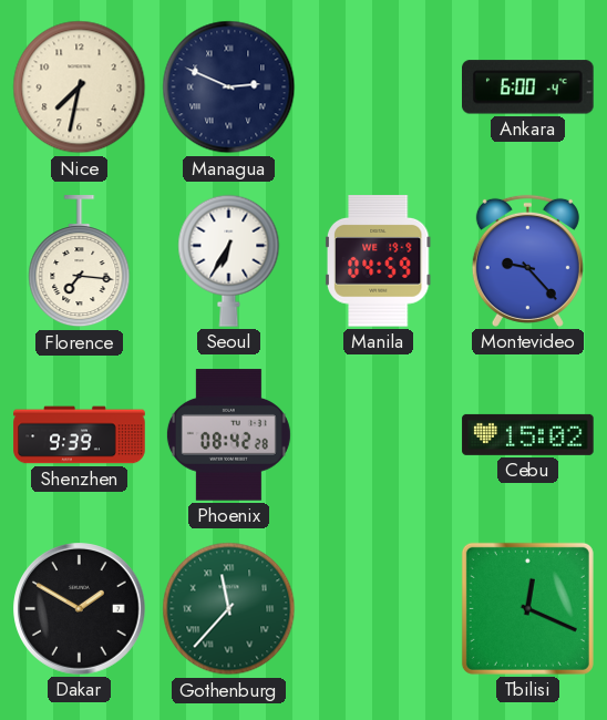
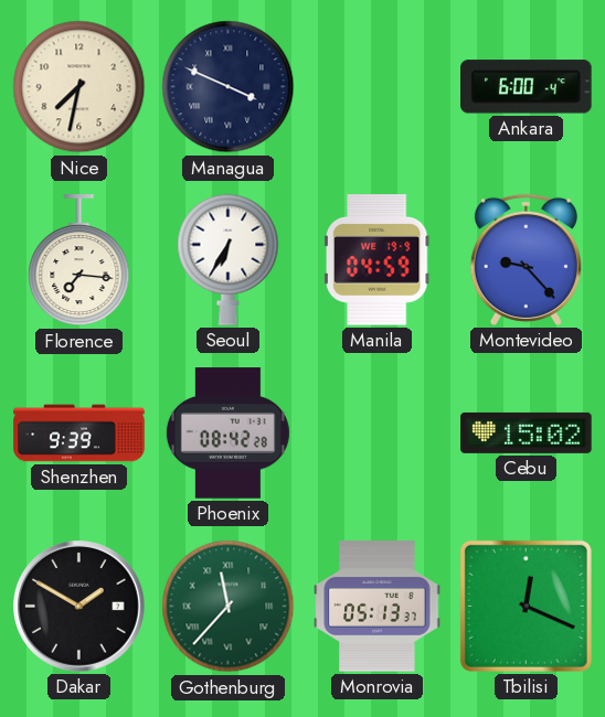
Managua: 2:49 -> 3:49
Monrovia: none -> 05:13
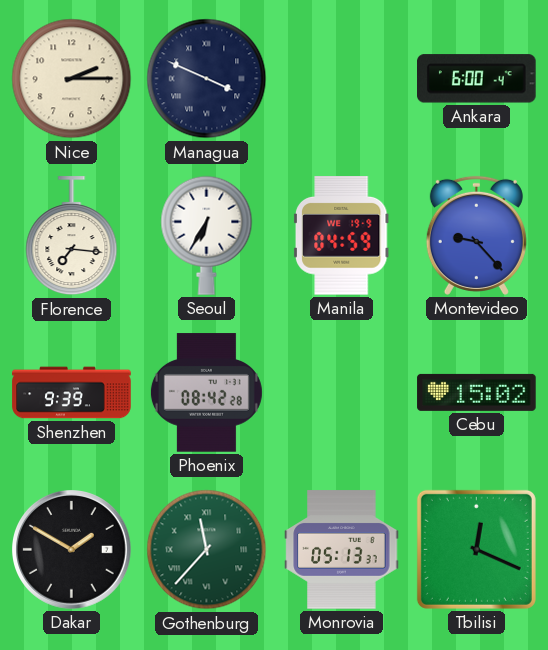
Nice: 7:32 -> 2:15
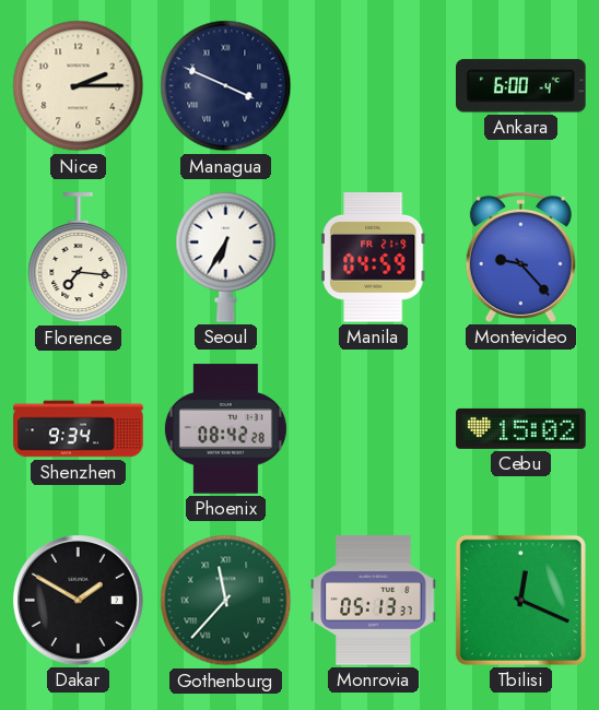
Manila date: WE 19-9 -> FR 21-9
Shenzhen: 9:39 -> 9:34
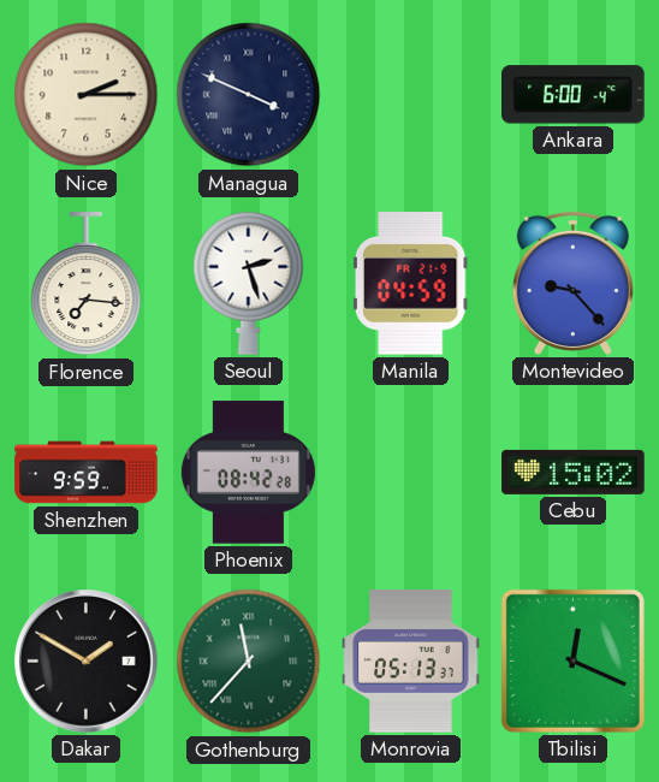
Seoul: 6:35 -> 2:27
Shenzhen: 9:34 -> 9:59
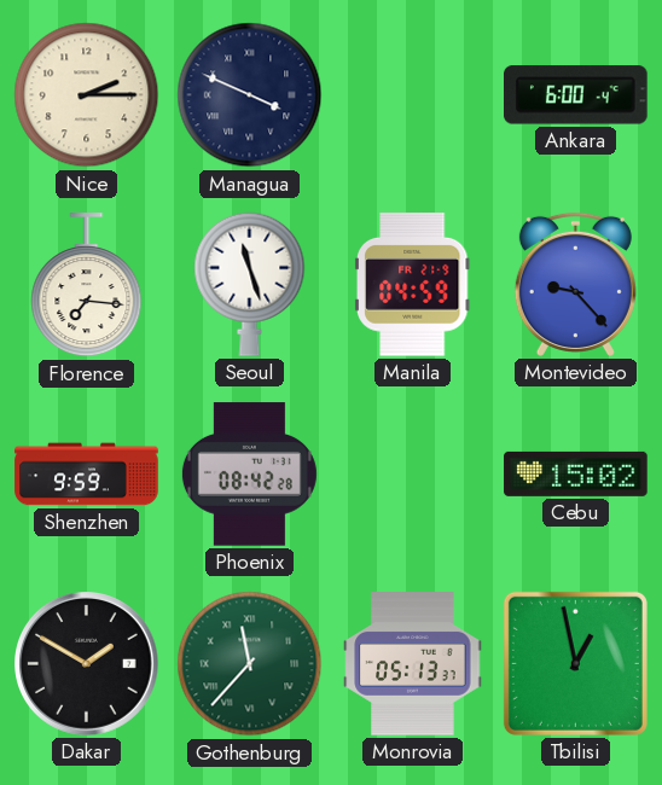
Seoul: 2:27 -> 11:27
Tbilisi: 12:19 -> 12:58
